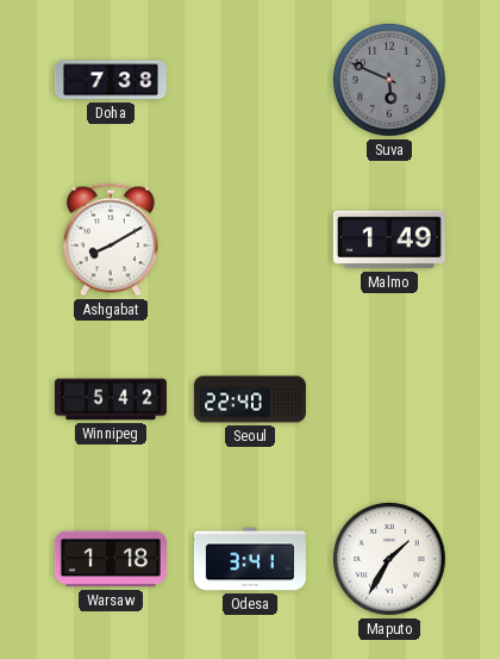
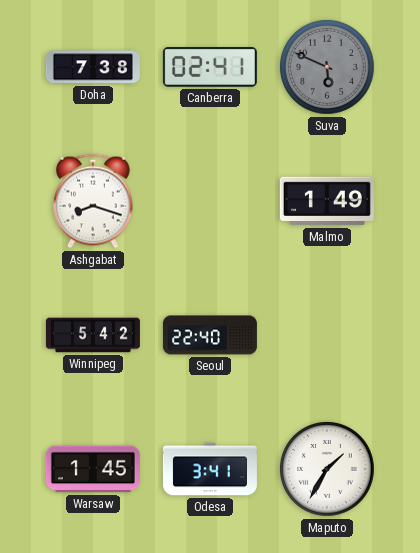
Canberra: none -> 02:41
Ashgabat: 8:10 -> 8:18
Warsaw: 1:18 -> 1:45
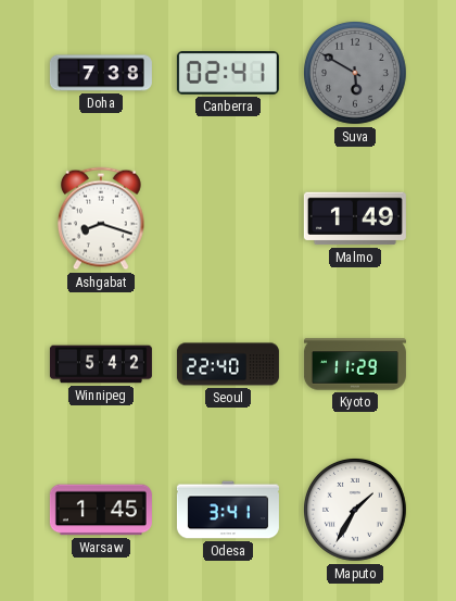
Suva: 5:49 -> 5:50
Kyoto: none -> 11:29
